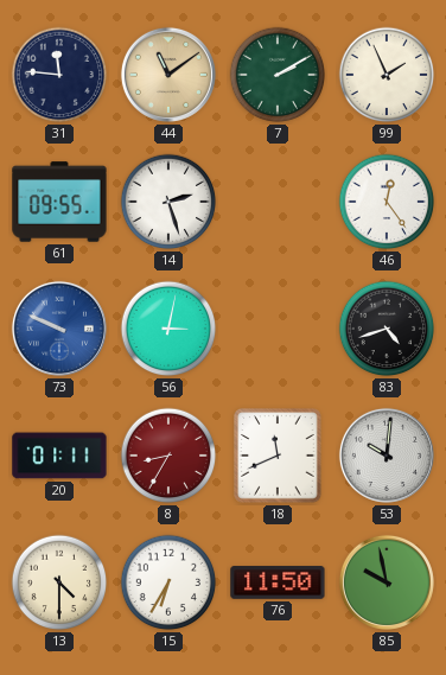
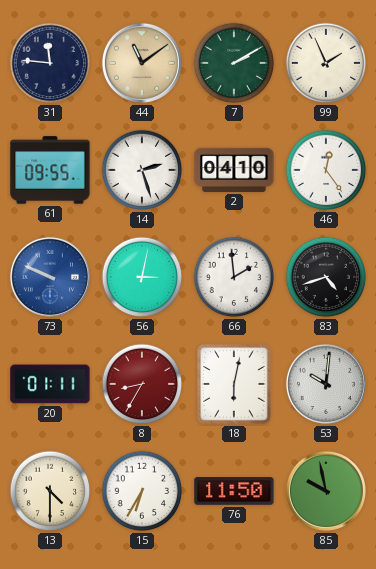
2: none -> 04:10
66: none -> 1:59
18: 11:41 -> 6:02
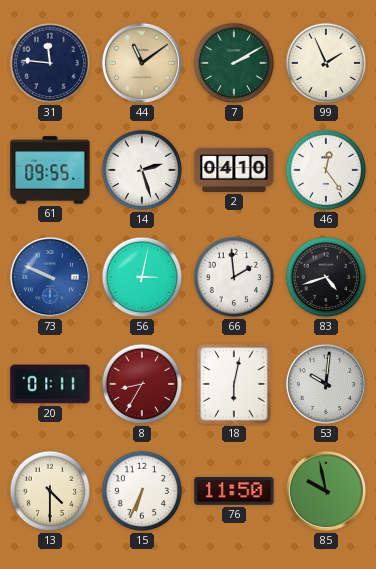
15: 6:35 -> 6:34
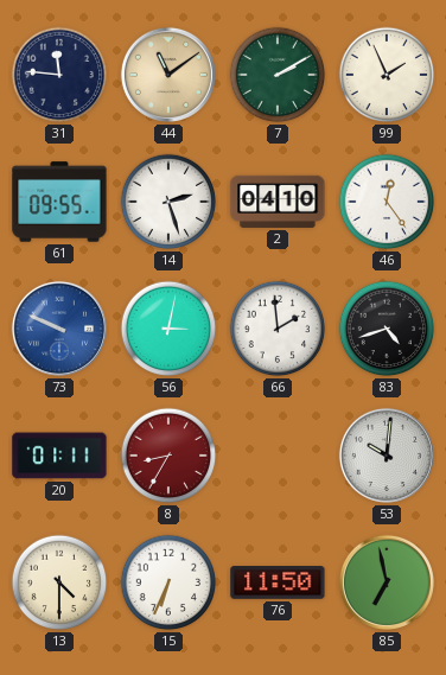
18: 6:02 -> none
85: 9:58 -> 6:58
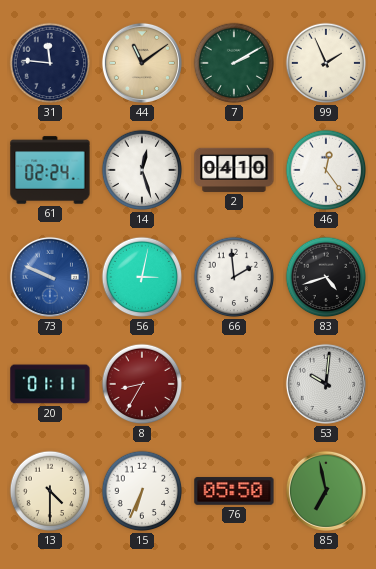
61: 09:55 -> 02:24
14: 2:27 -> 12:27
76: 11:50 -> 05:50
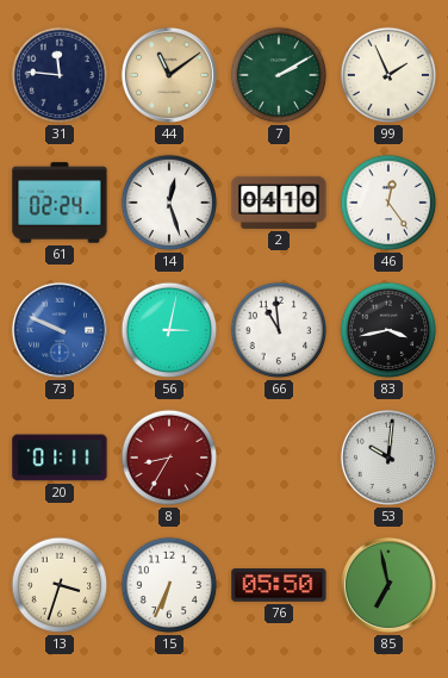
66: 1:59 -> 10:59
83: 4:42 -> 3:43
13: 4:30 -> 3:33
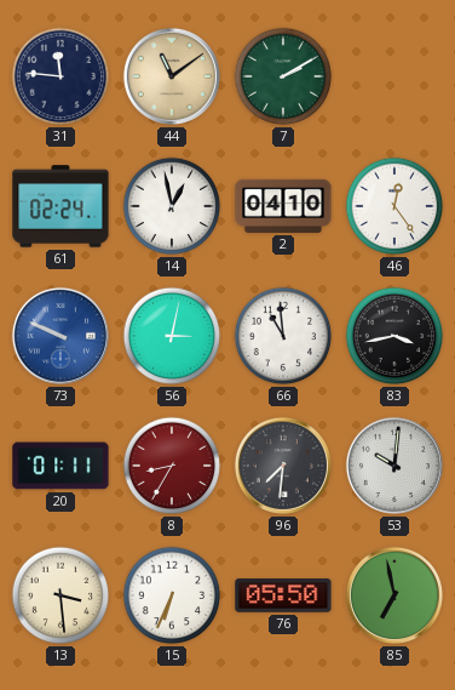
99: 1:56 -> none
14: 12:27 -> 12:58
96: none -> 7:31
13: 3:33 -> 3:29
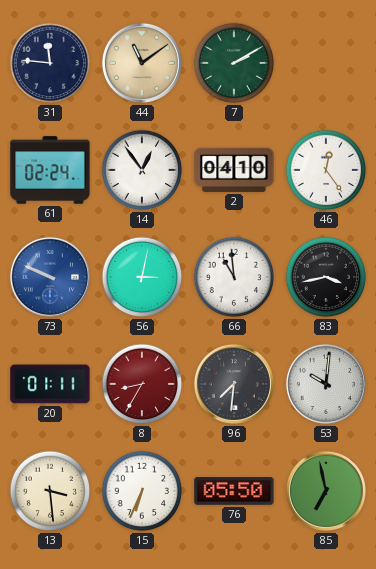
14: 12:58 -> 12:54
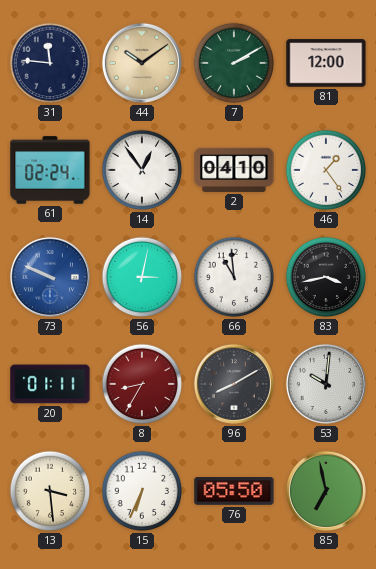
44: 11:09 -> 10:09
81: none -> 12:00
46: 12:24 -> 1:24
96: 7:31 -> 8:10
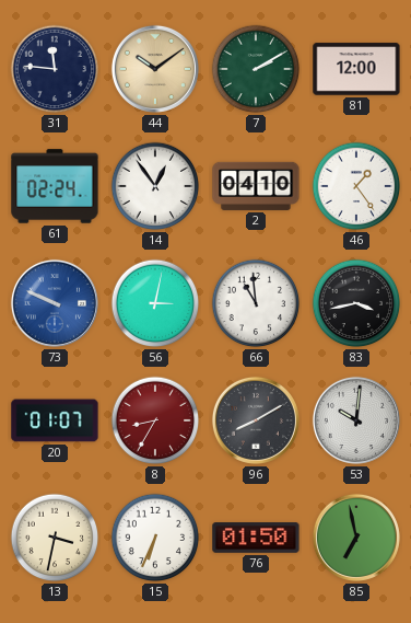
20: 01:11 -> 01:07
13: 3:29 -> 3:32
76: 05:50 -> 01:50
